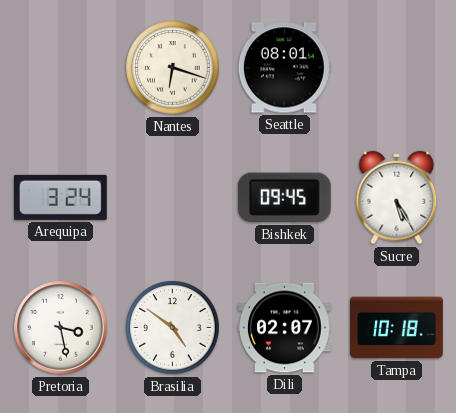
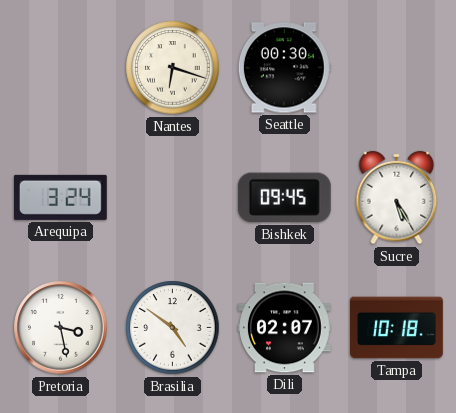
Seattle: 08:01 -> 00:30
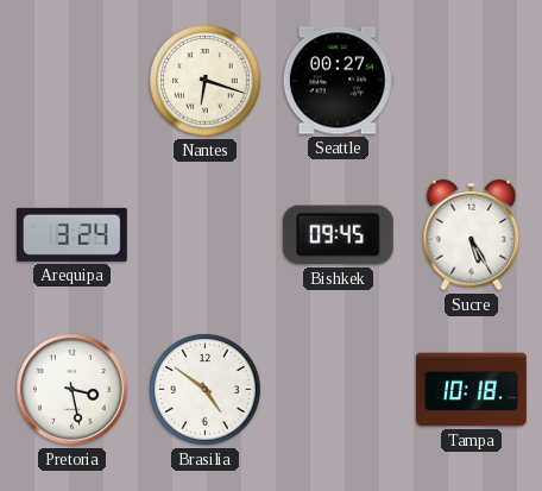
Seattle: 00:30 -> 00:27
Dili: 02:07 -> none
